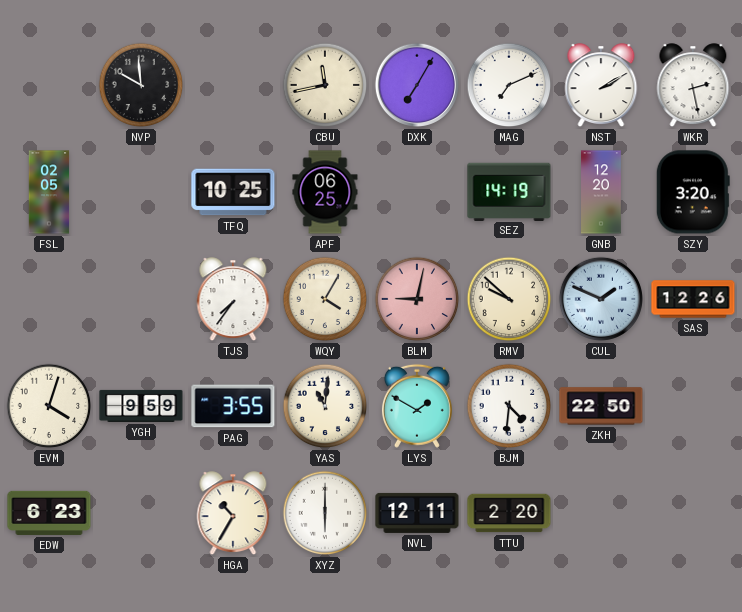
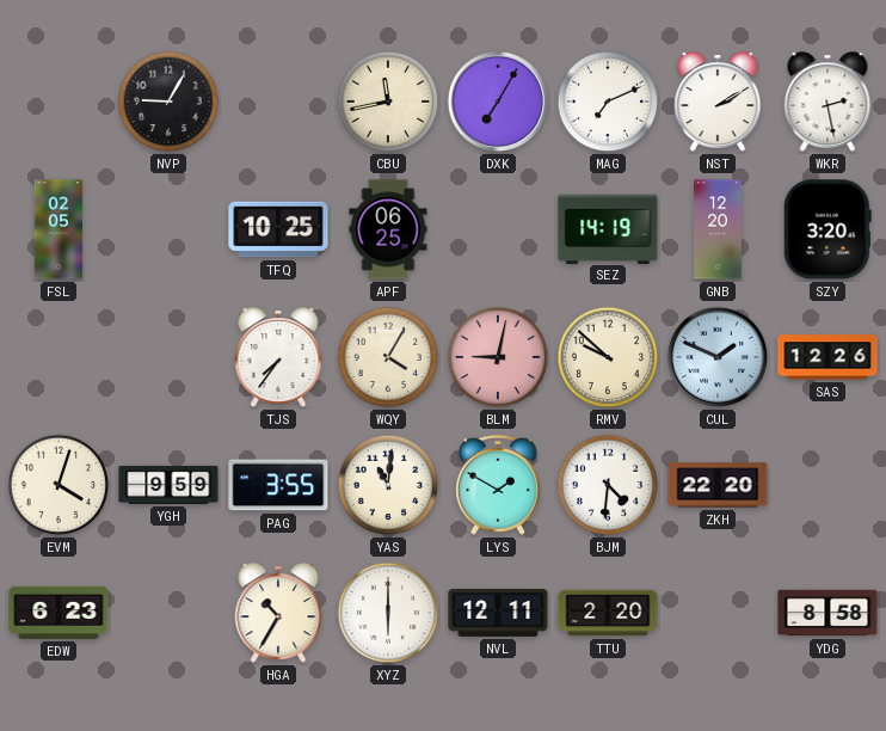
NVP: 9:59 -> 9:05
ZKH: 22:50 -> 22:20
YDG: none -> 8:58
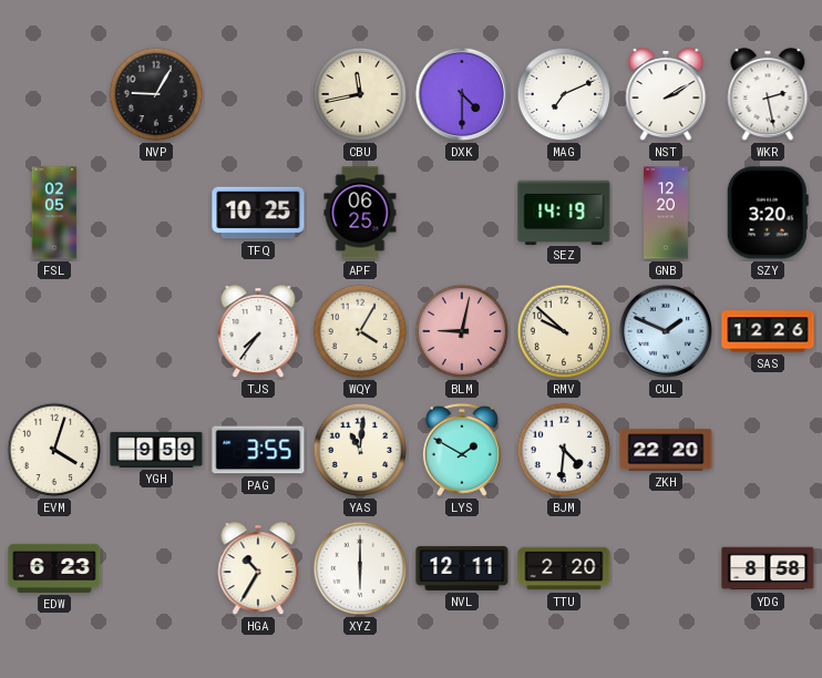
DXK: 7:05 -> 4:30
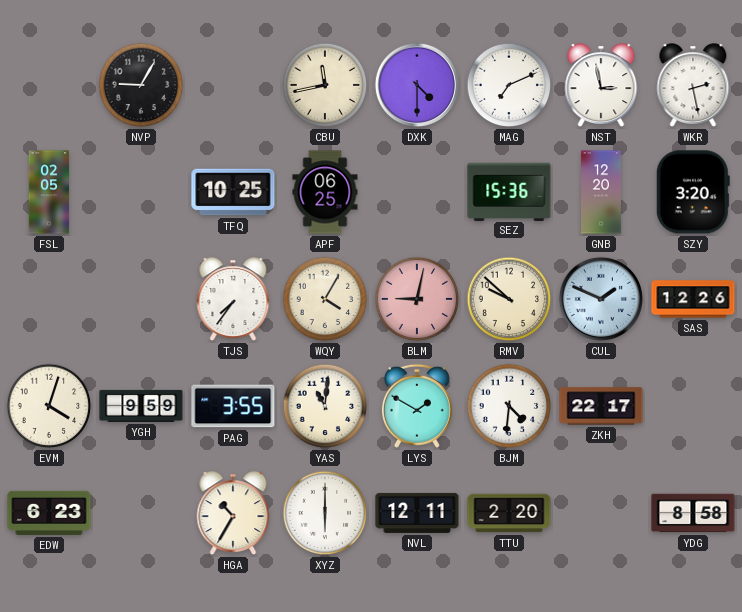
NST: 2:10 -> 2:58
SEZ: 14:19 -> 15:36
ZKH: 22:20 -> 22:17
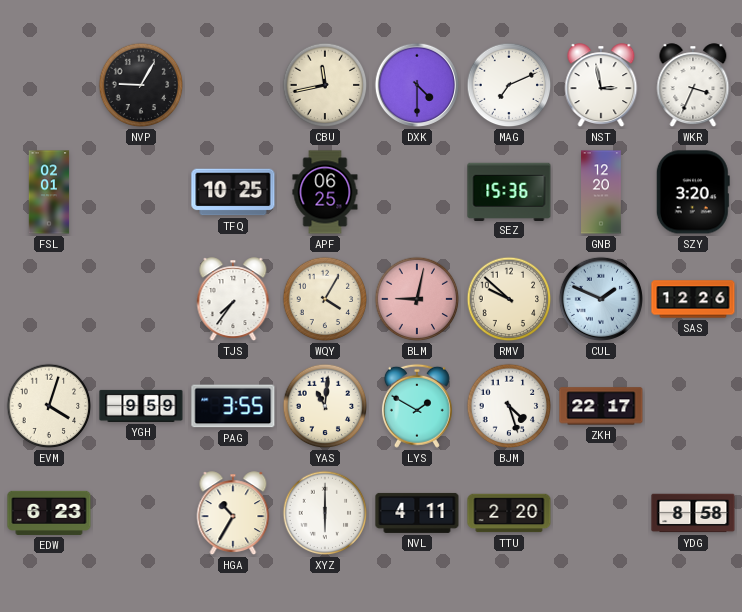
WKR: 2:28 -> 3:34
FSL: 02:05 -> 02:01
BJM: 4:31 -> 4:27
NVL: 12:11 -> 4:11
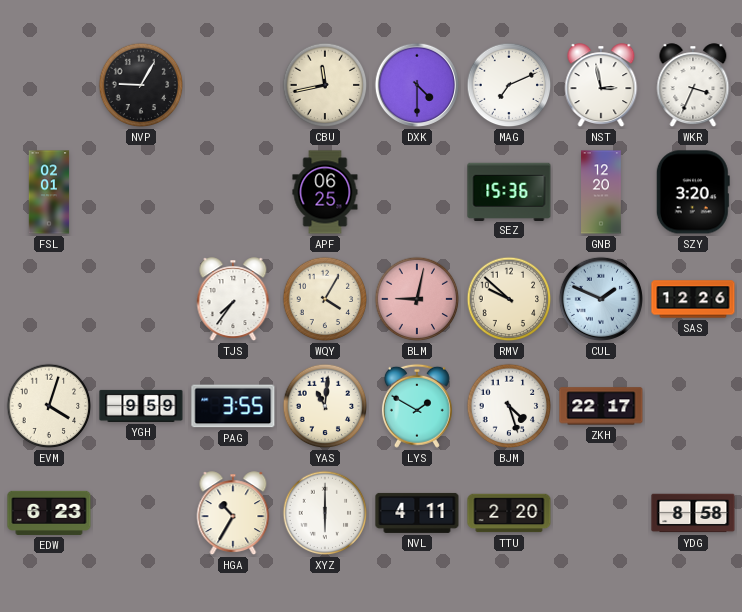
TFQ: 10:25 -> none
